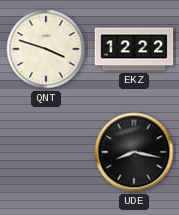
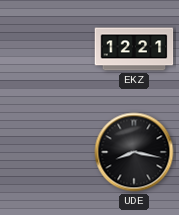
QNT: 3:48 -> none
EKZ: 12:22 -> 12:21
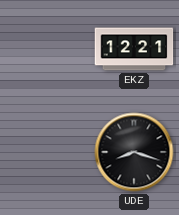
UDE: 8:17 -> 8:18
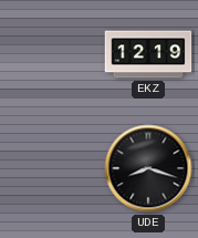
EKZ: 12:21 -> 12:19
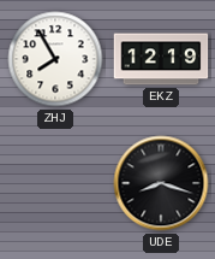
ZHJ: none -> 7:55
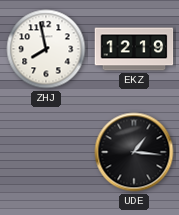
ZHJ: 7:55 -> 7:58
UDE: 8:18 -> 1:16
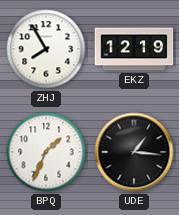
ZHJ: 7:58 -> 7:55
BPQ: none -> 1:34
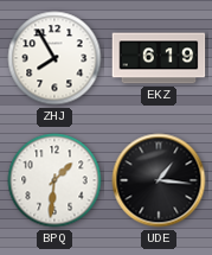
EKZ: 12:19 -> 6:19
BPQ: 1:34 -> 1:31
